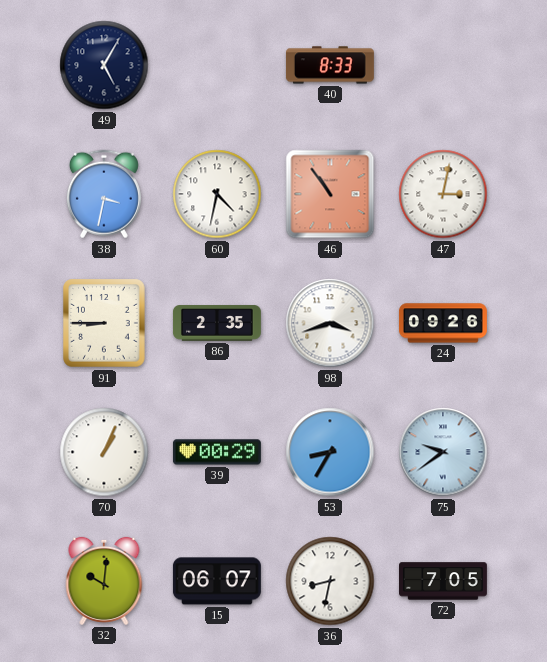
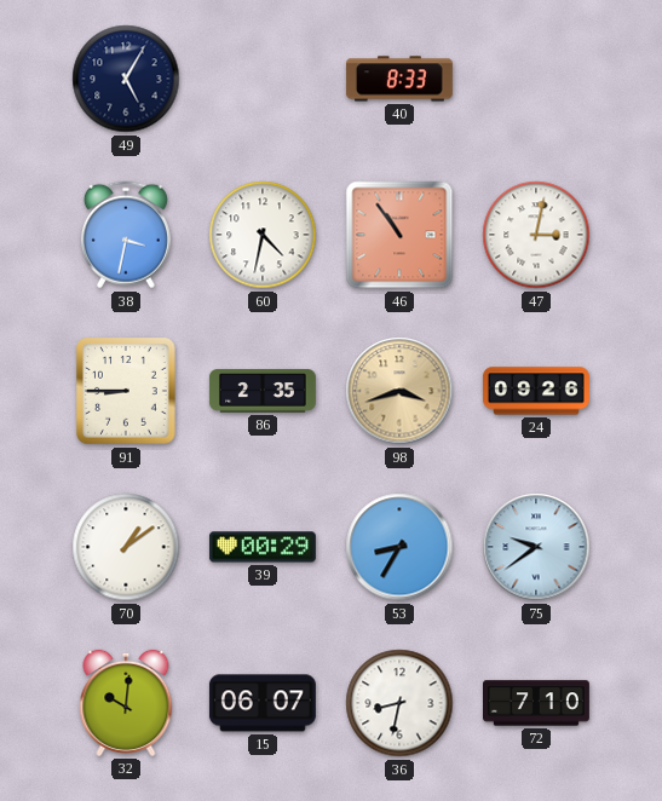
98 dial: white -> champagne
70: 1:04 -> 1:09
72: 7:05 -> 7:10
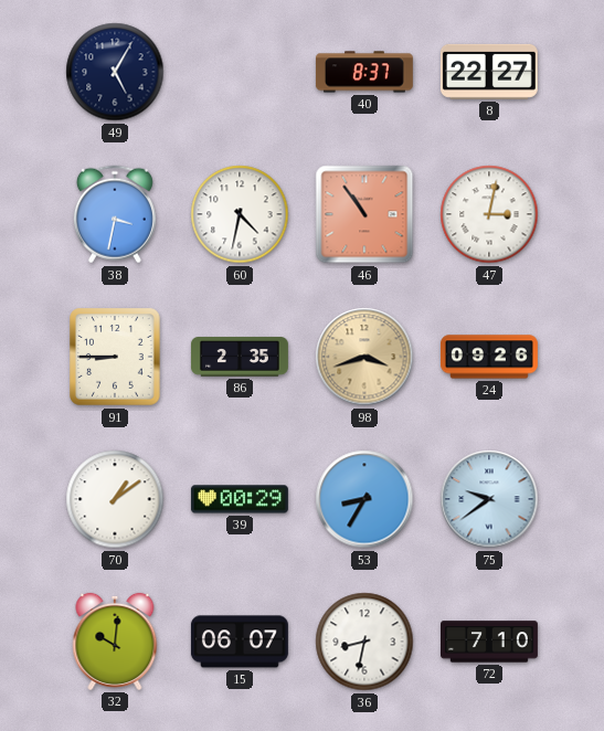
40: 8:33 -> 8:37
8: none -> 22:27
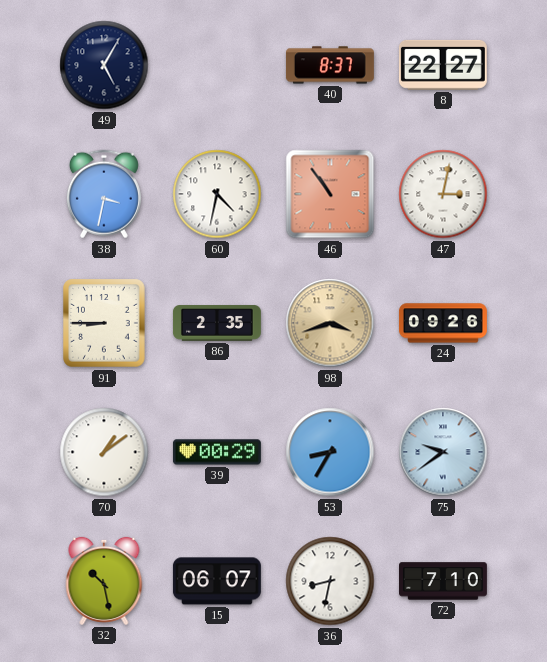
32: 10:01 -> 10:28
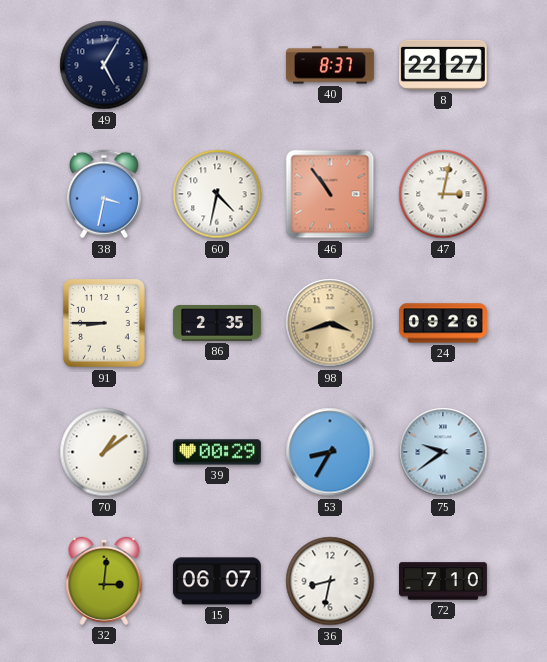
32: 10:28 -> 3:01
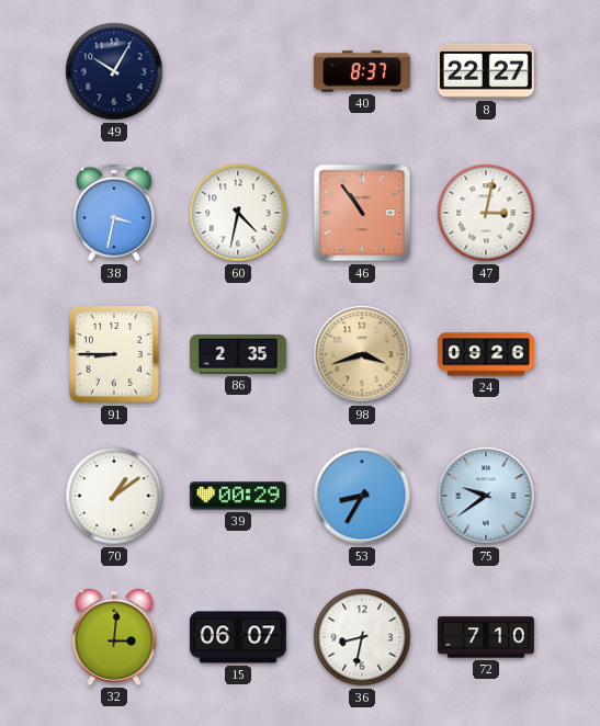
49: 5:05 -> 10:05
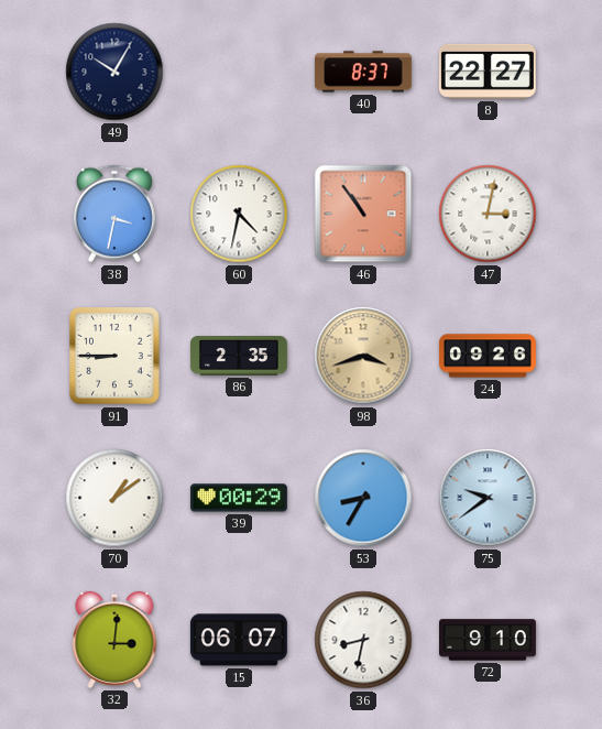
72: 7:10 -> 9:10
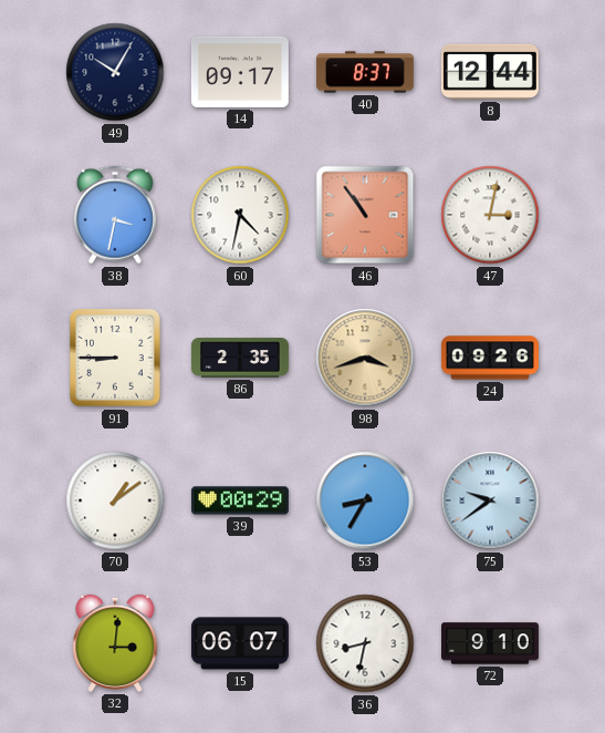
14: none -> 09:17
8: 22:27 -> 12:44
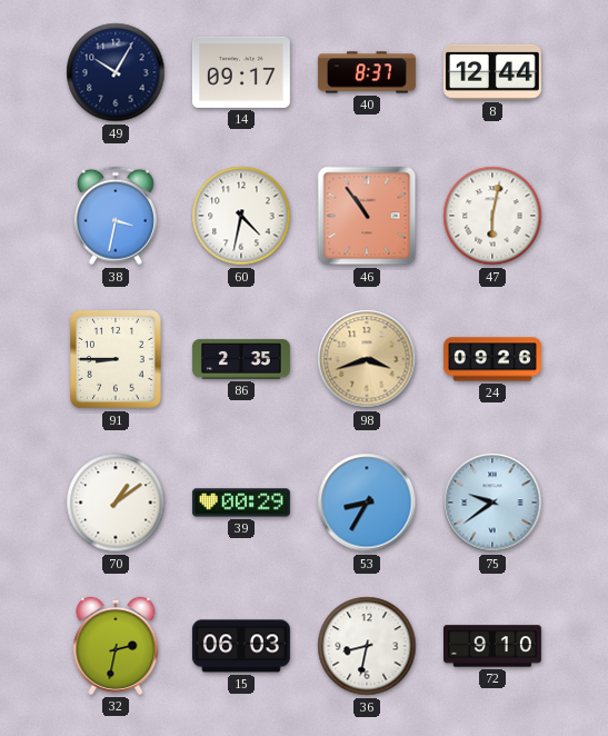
47: 3:02 -> 6:02
32: 3:01 -> 2:32
15: 06:07 -> 06:03
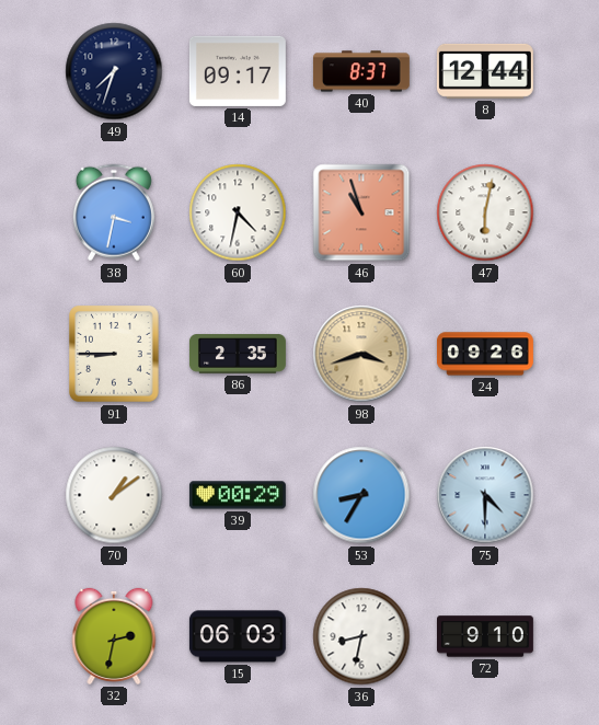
49: 10:05 -> 7:33
46: 10:54 -> 10:57
75: 9:39 -> 4:30
